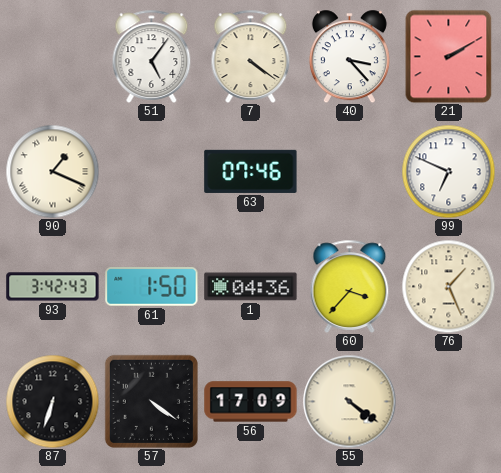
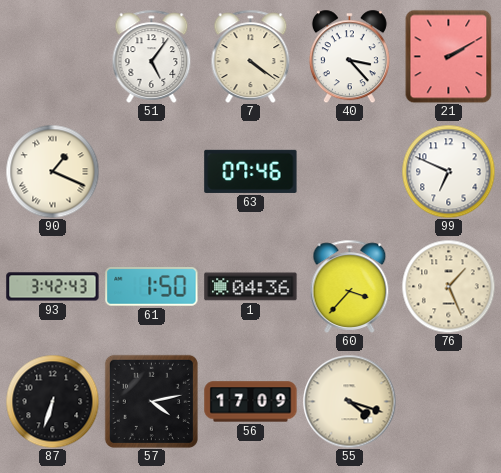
57: 4:21 -> 4:13
55: 4:21 -> 4:18
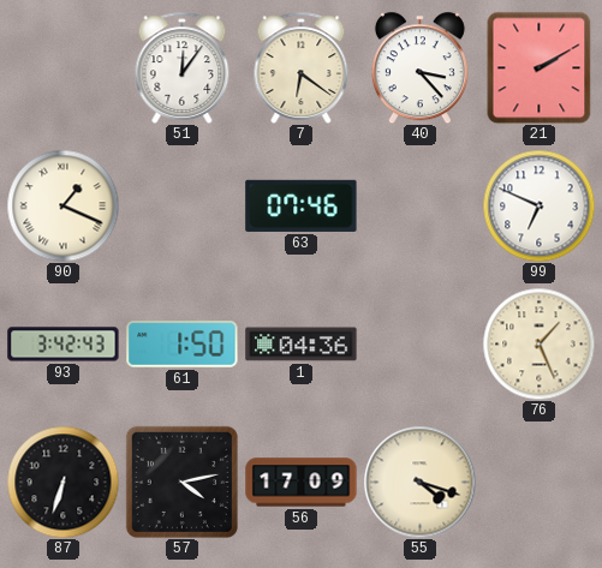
51: 5:06 -> 12:06
7: 4:21 -> 6:21
60: 3:37 -> none
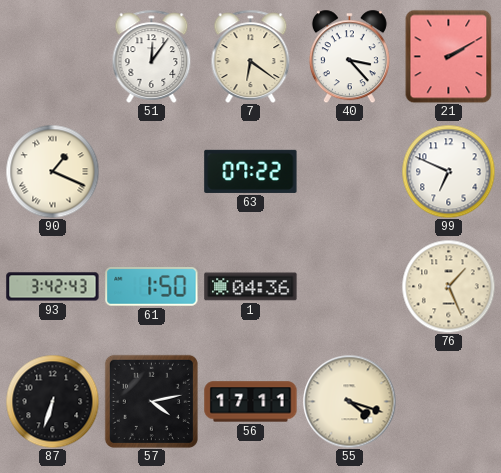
63: 07:46 -> 07:22
56: 17:09 -> 17:11
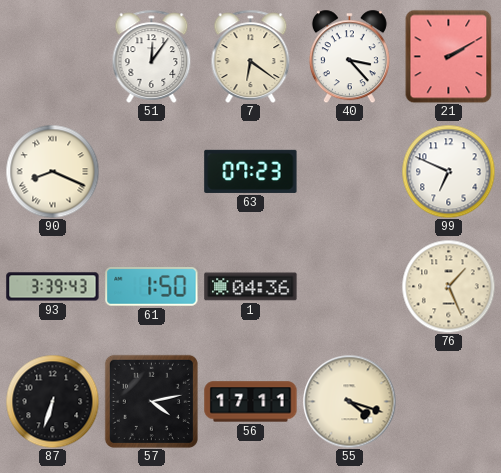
90: 1:19 -> 8:19
63: 07:22 -> 07:23
93: 3:42 -> 3:39
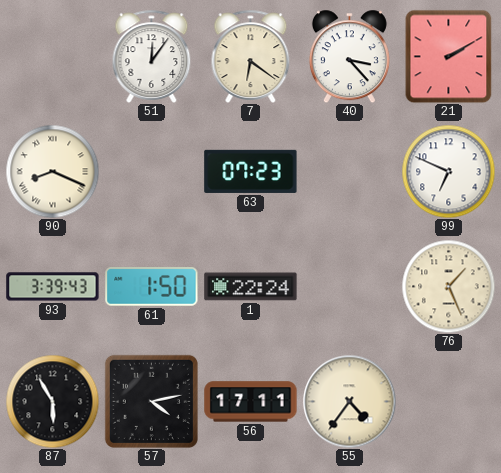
1: 04:36 -> 22:24
87: 6:33 -> 5:55
55: 4:18 -> 4:36
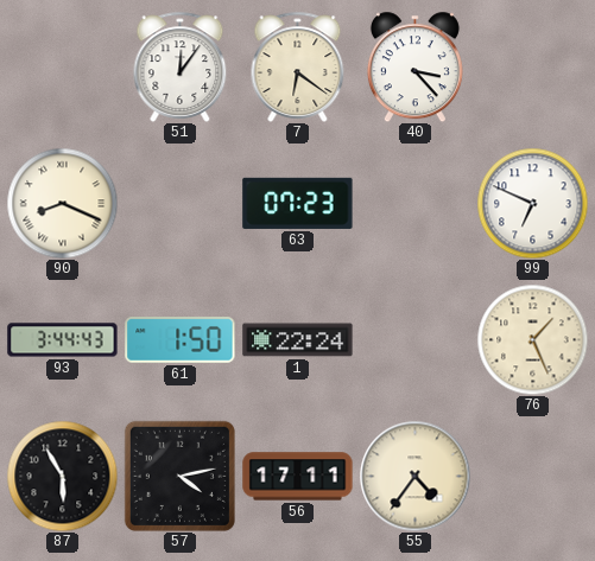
21: 2:10 -> none
93: 3:39 -> 3:44
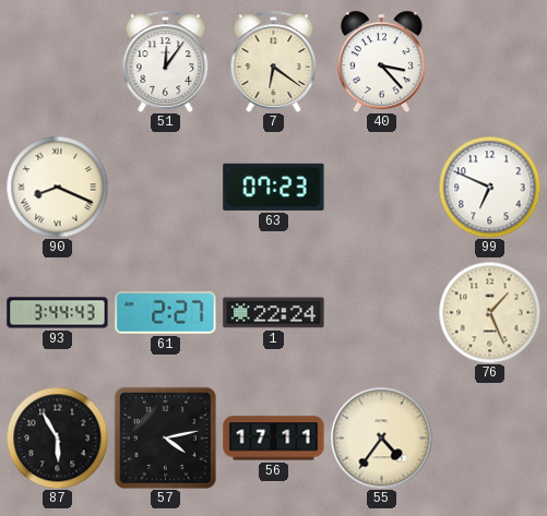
61: 1:50 -> 2:27
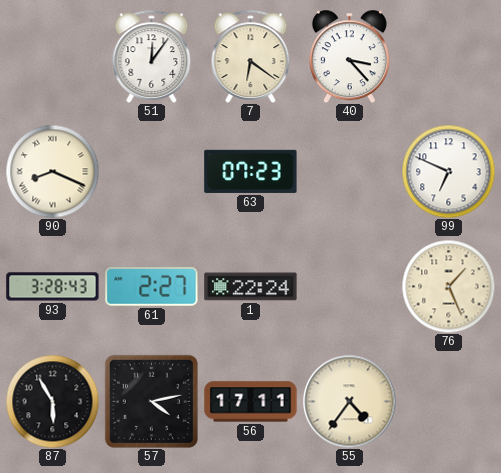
93: 3:44 -> 3:28
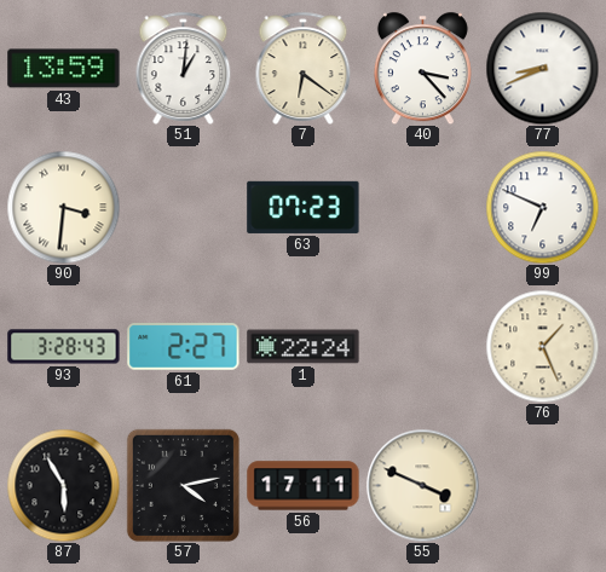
43: none -> 13:59
51: 12:06 -> 1:01
77: none -> 8:41
90: 8:19 -> 3:31
55: 4:36 -> 3:49
